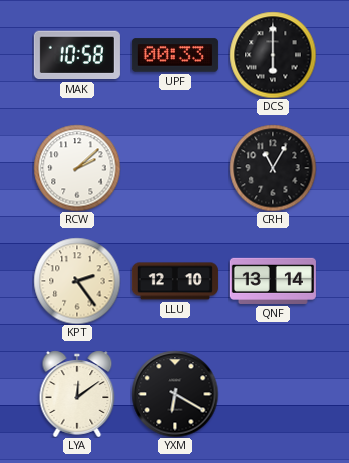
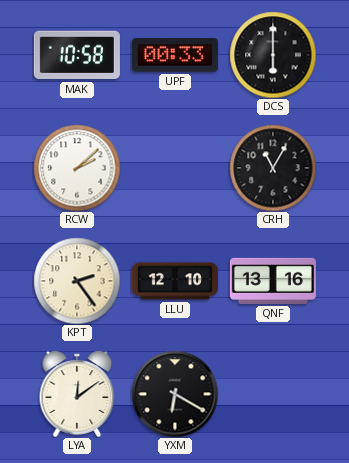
QNF: 13:14 -> 13:16
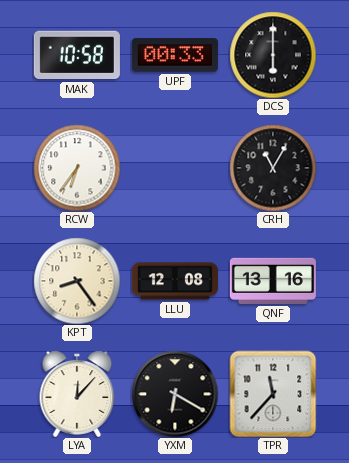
RCW: 2:08 -> 6:36
KPT: 2:24 -> 8:24
LLU: 12:10 -> 12:08
LYA: 12:09 -> 12:07
TPR: none -> 11:37
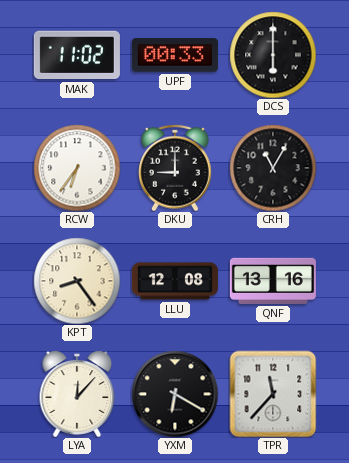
MAK: 10:58 -> 11:02
DKU: none -> 9:00
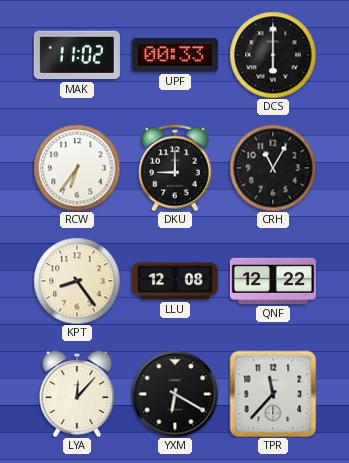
QNF: 13:16 -> 12:22
